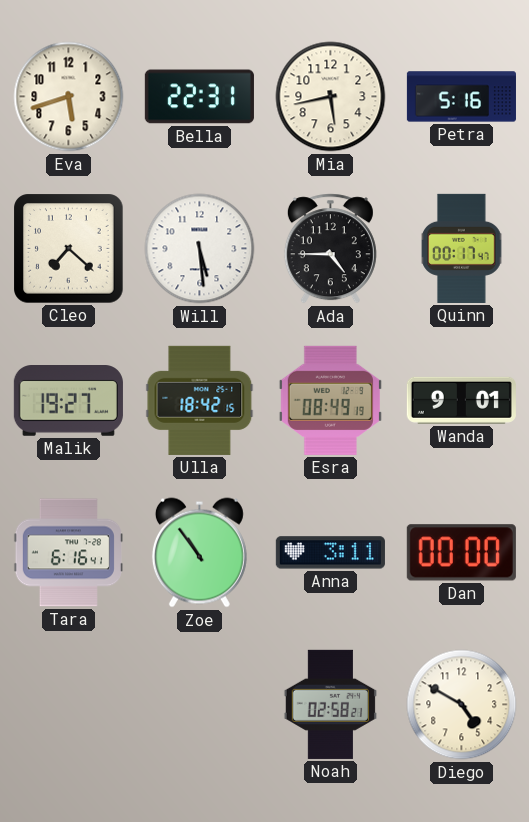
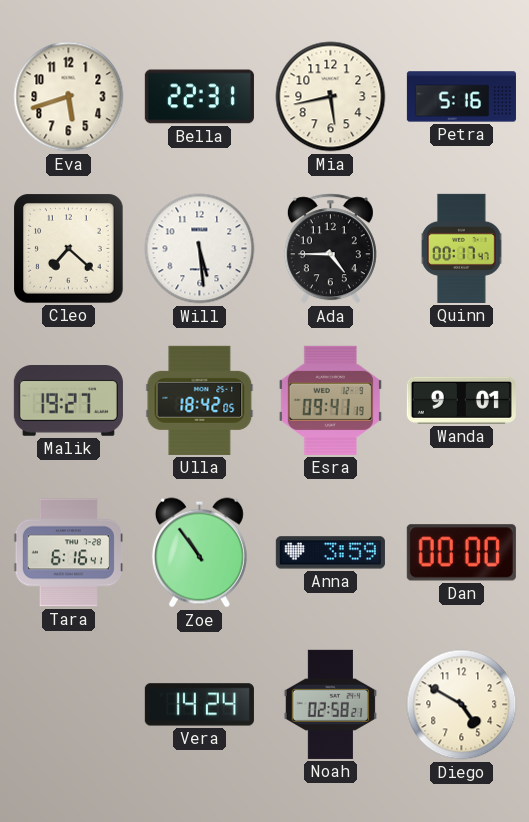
Ulla: 18:42:15 -> 18:42:05
Esra: 08:49 -> 09:41
Anna: 3:11 -> 3:59
Vera: none -> 14:24
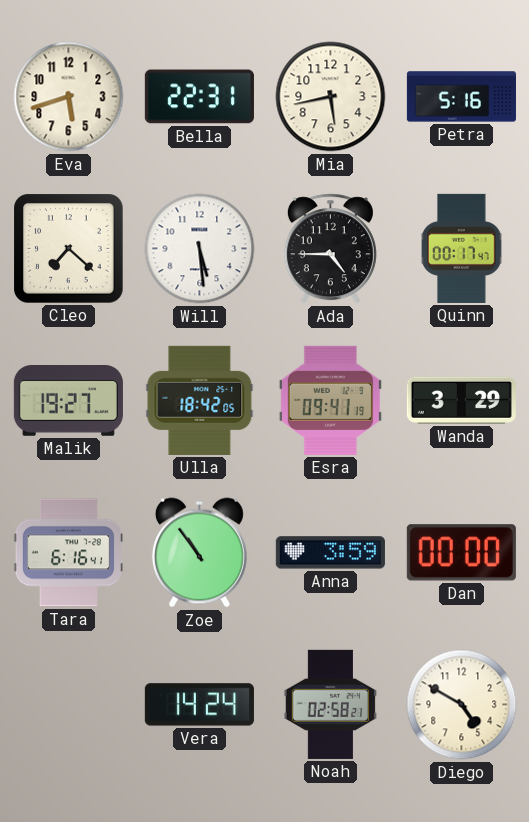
Wanda: 9:01 -> 3:29
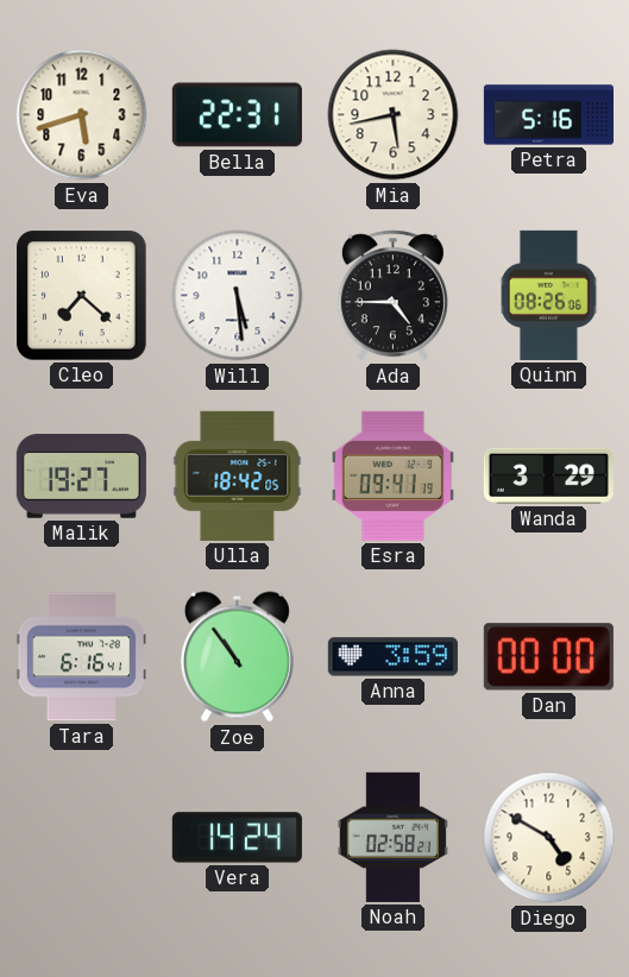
Quinn: 00:17 -> 08:26
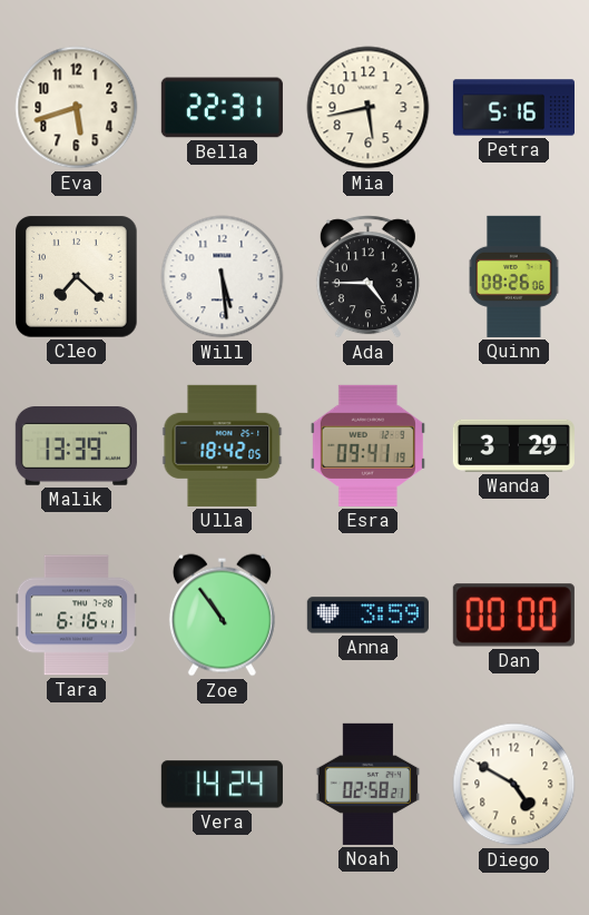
Malik: 19:27 -> 13:39
